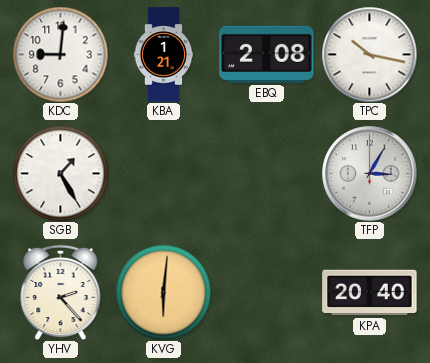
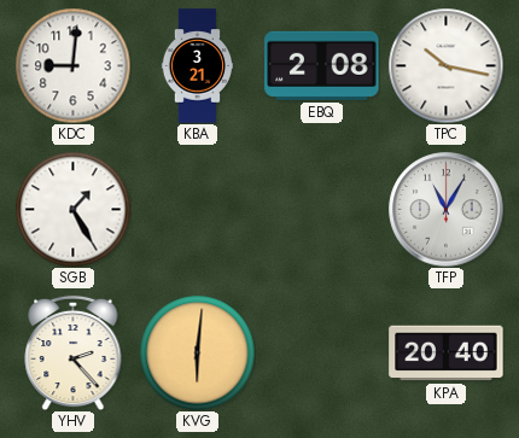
KBA: 1:21 -> 3:21
TFP: 3:05 -> 11:05
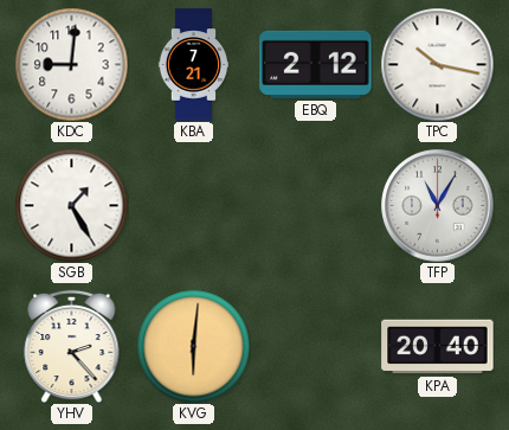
KBA: 3:21 -> 7:21
EBQ: 2:08 -> 2:12
